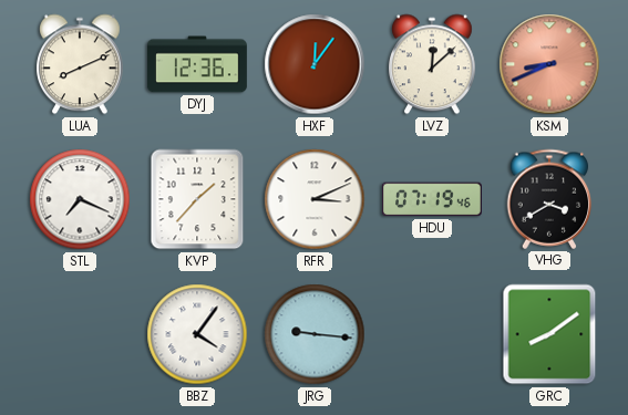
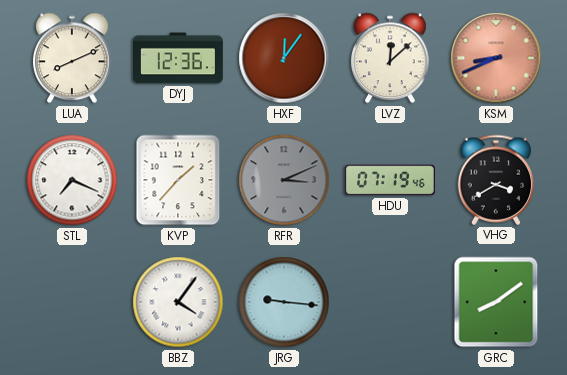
RFR dial: white -> grey
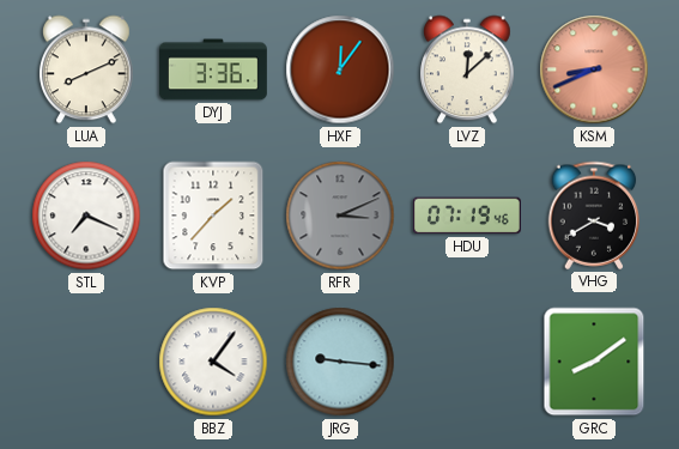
DYJ: 12:36 -> 3:36
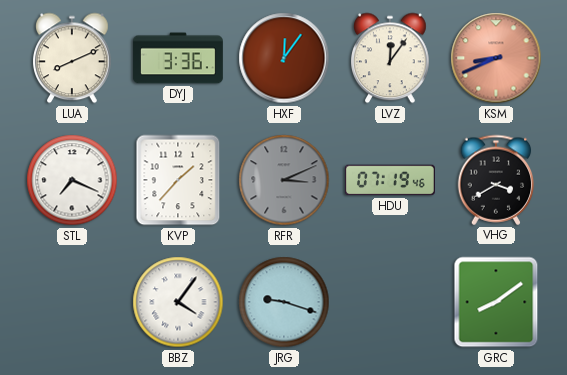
LVZ: 12:08 -> 12:06
JRG: 9:16 -> 9:18
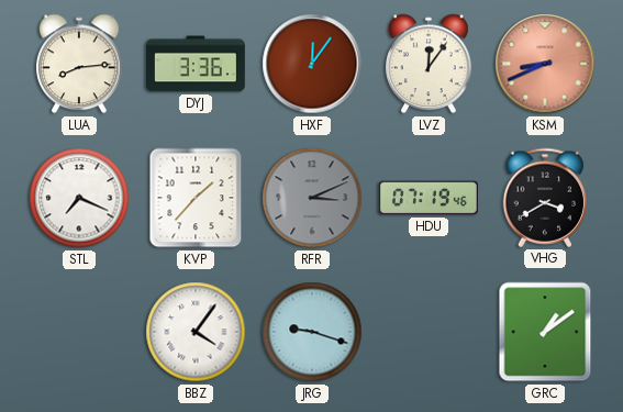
LUA: 8:11 -> 8:14
GRC: 8:09 -> 1:09
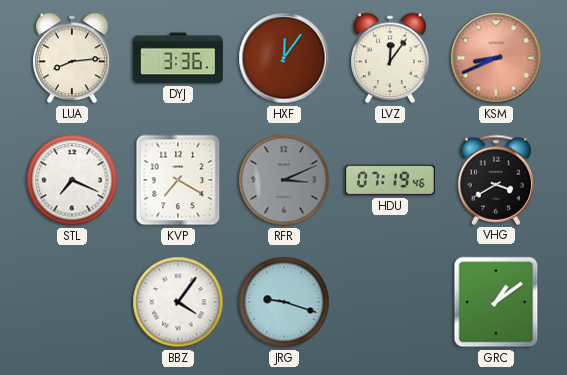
KVP: 1:37 -> 7:20
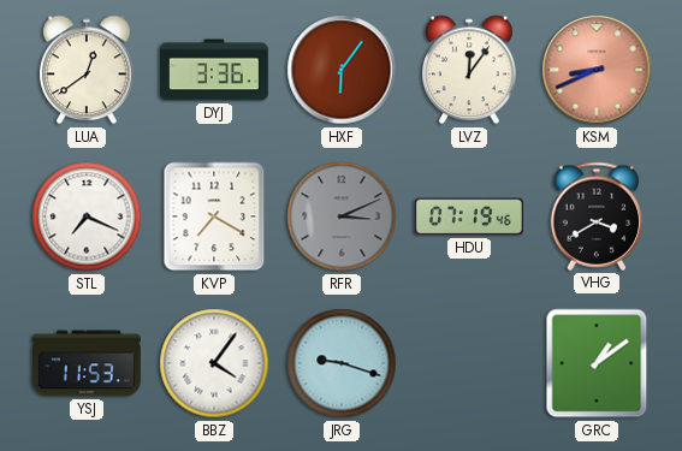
LUA: 8:14 -> 12:39
HXF: 12:06 -> 6:06
YSJ: none -> 11:53
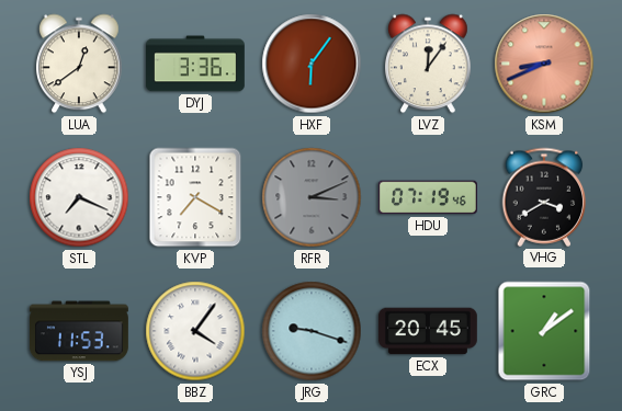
ECX: none -> 20:45
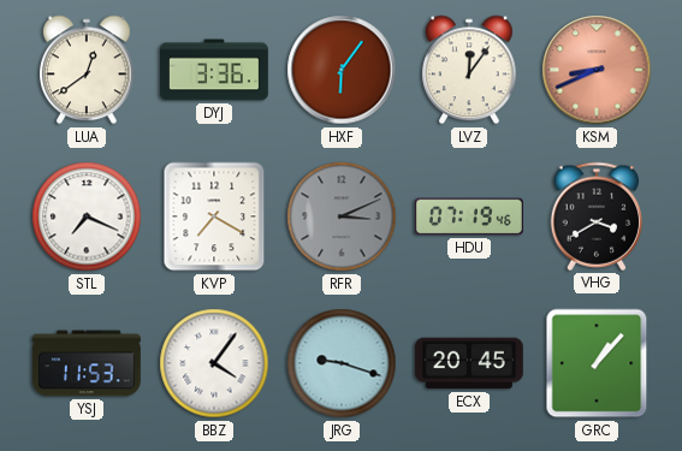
GRC: 1:09 -> 1:07
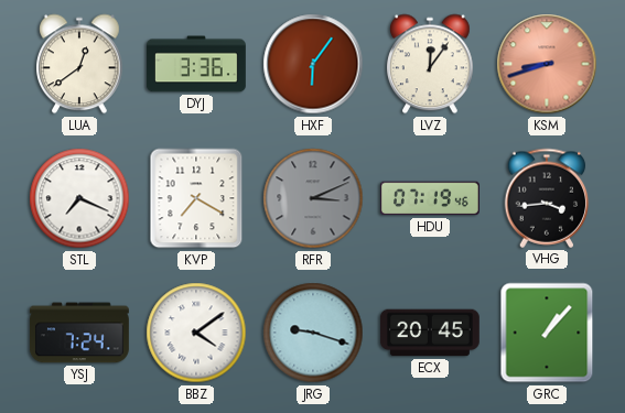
KSM: 8:41 -> 8:42
VHG: 3:40 -> 3:44
YSJ: 11:53 -> 7:24
BBZ: 4:06 -> 4:09
